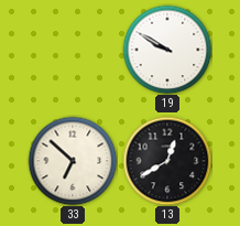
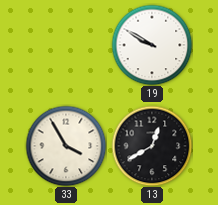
33: 6:52 -> 3:55
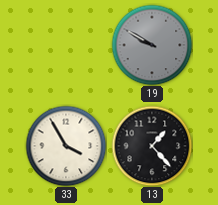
19 dial: white -> grey
13: 12:40 -> 1:23
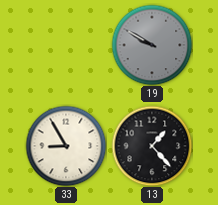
33: 3:55 -> 8:55
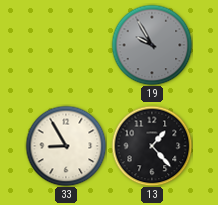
19: 9:50 -> 9:55
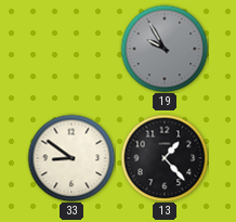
33: 8:55 -> 8:51
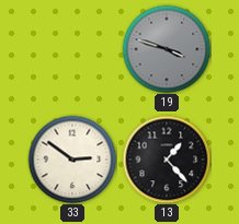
19: 9:55 -> 3:48
33: 8:51 -> 2:51
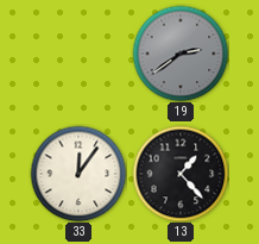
19: 3:48 -> 2:39
33: 2:51 -> 12:06
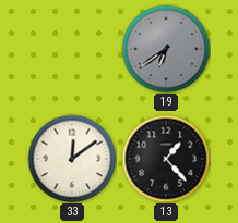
19: 2:39 -> 6:39
33: 12:06 -> 12:09
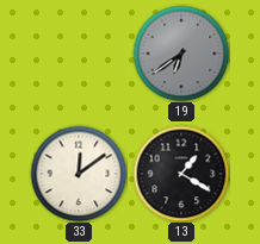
13: 1:23 -> 1:20
